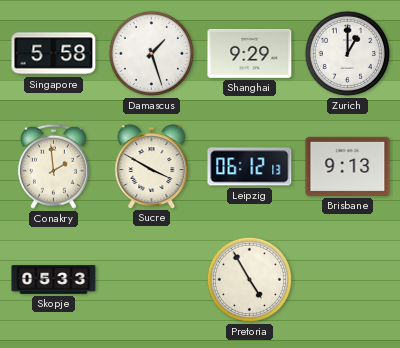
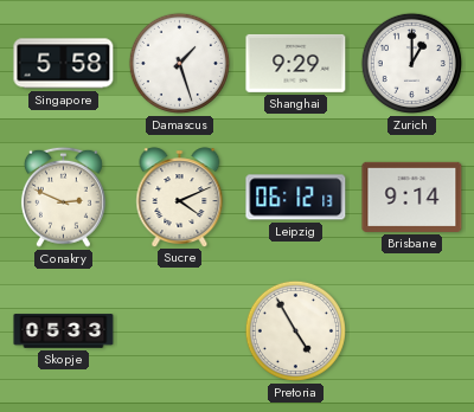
Conakry: 1:59 -> 2:49
Sucre: 3:50 -> 4:11
Brisbane: 9:13 -> 9:14
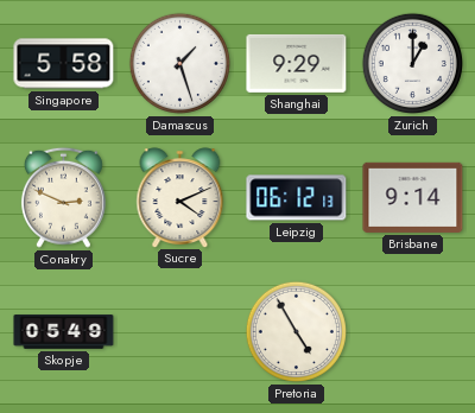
Skopje: 05:33 -> 05:49
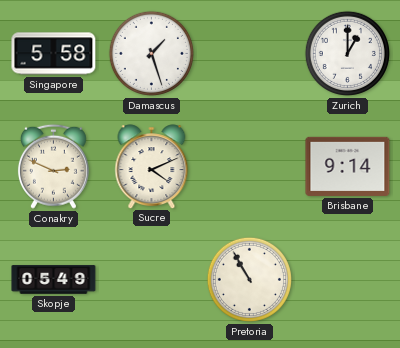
Shanghai: 9:29 -> none
Leipzig: 06:12 -> none
Pretoria: 4:55 -> 10:55
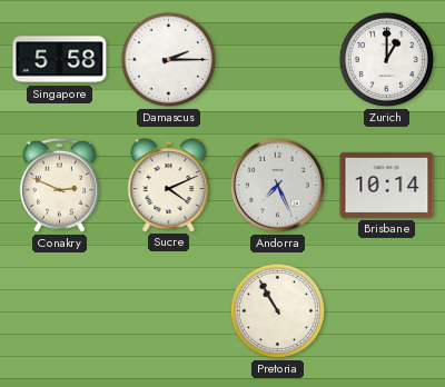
Damascus: 1:27 -> 2:15
Andorra: none -> 7:26
Brisbane: 9:14 -> 10:14
Skopje: 05:49 -> none
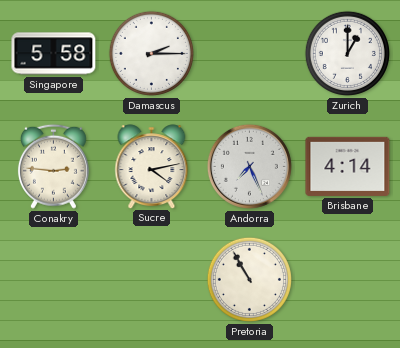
Conakry: 2:49 -> 2:46
Sucre: 4:11 -> 4:13
Brisbane: 10:14 -> 4:14
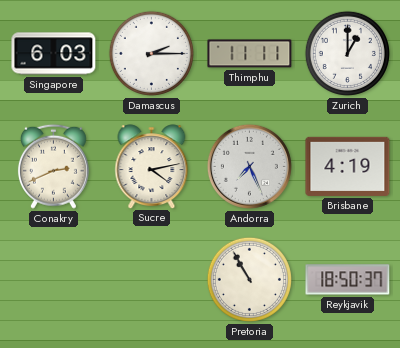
Singapore: 5:58 -> 6:03
Thimphu: none -> 11:11
Conakry: 2:46 -> 2:41
Brisbane: 4:14 -> 4:19
Reykjavik: none -> 18:50
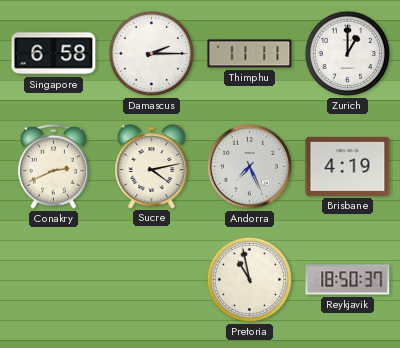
Singapore: 6:03 -> 6:58
Pretoria: 10:55 -> 10:58
